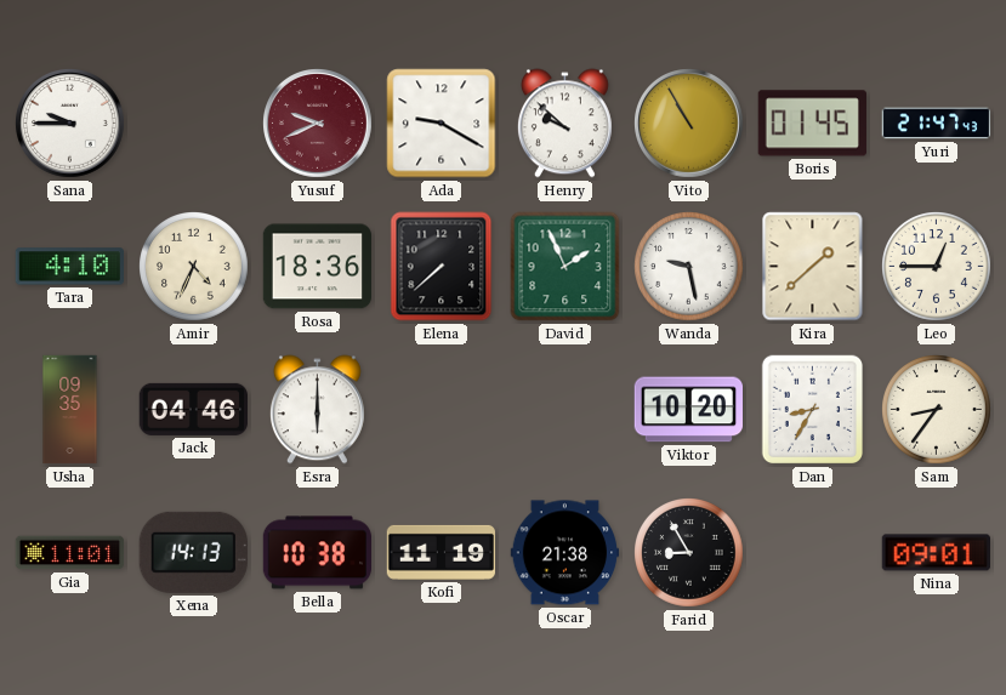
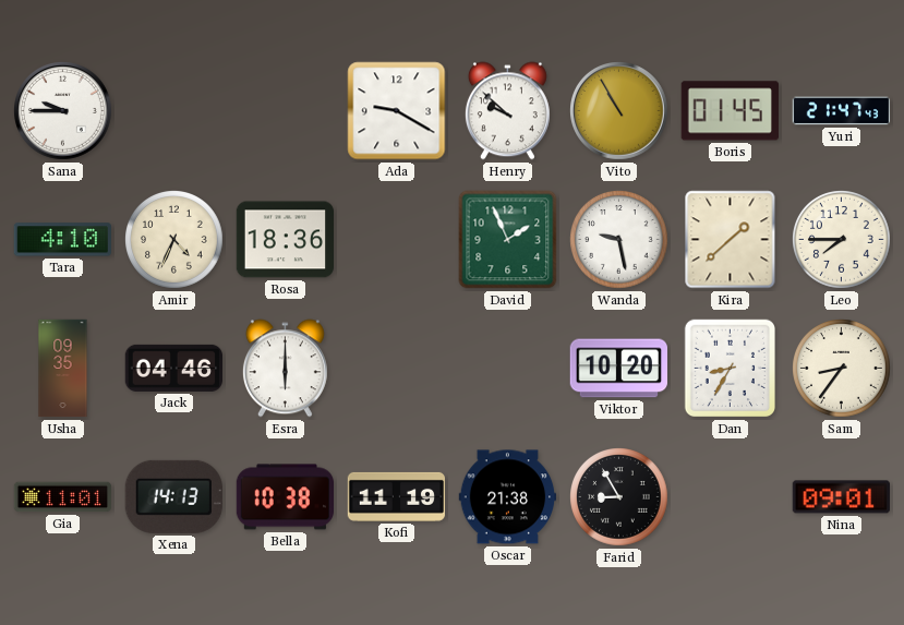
Yusuf: 9:41 -> none
Elena: 7:38 -> none
Leo: 12:45 -> 7:45
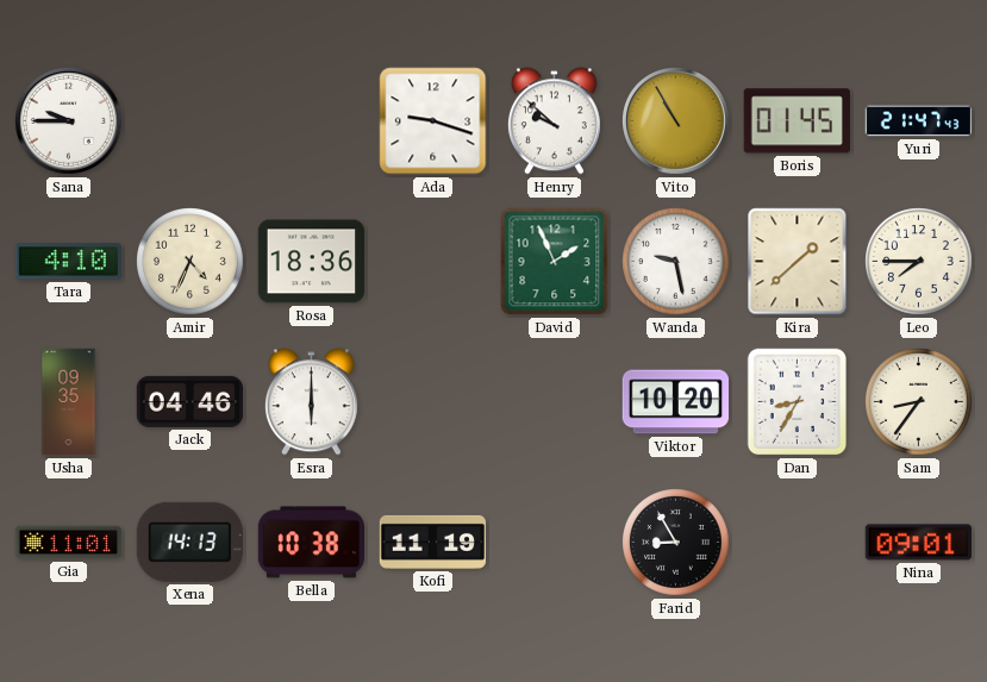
Ada: 9:20 -> 9:18
Oscar: 21:38 -> none
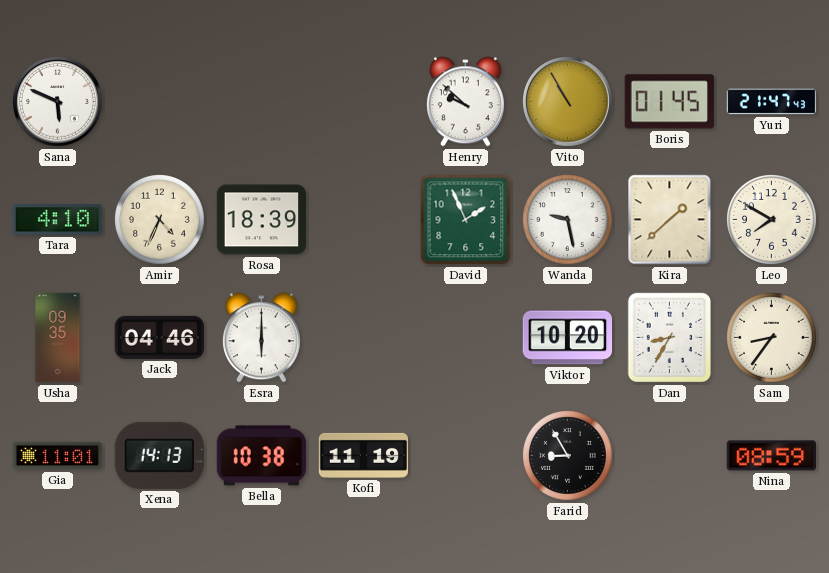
Sana: 9:45 -> 5:49
Ada: 9:18 -> none
Rosa: 18:36 -> 18:39
Leo: 7:45 -> 7:50
Nina: 09:01 -> 08:59
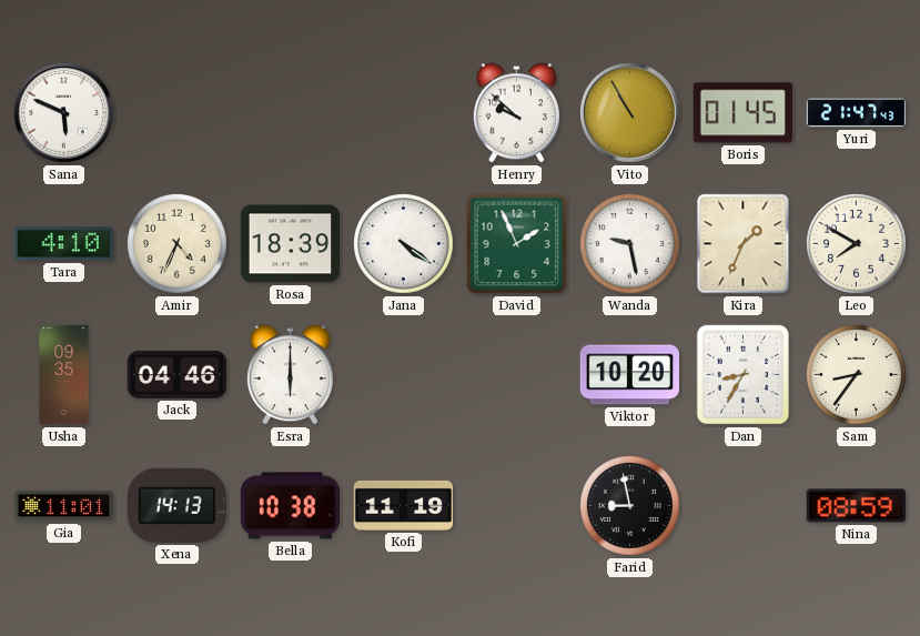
Jana: none -> 4:21
Kira: 1:38 -> 1:34
Farid: 8:55 -> 8:58
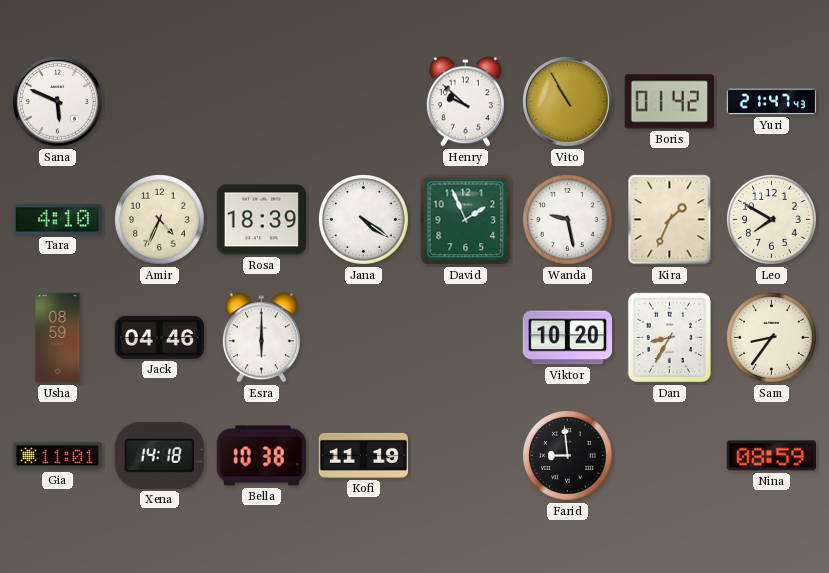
Boris: 01:45 -> 01:42
Usha: 09:35 -> 08:59
Xena: 14:13 -> 14:18
Farid: 8:58 -> 8:59
